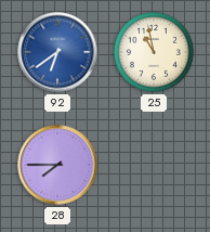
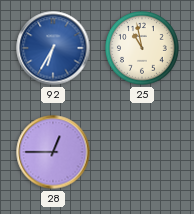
92: 6:39 -> 6:35
28: 7:45 -> 12:45
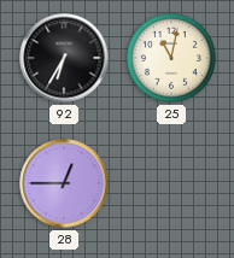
92 dial: blue -> black
25: 10:58 -> 11:02
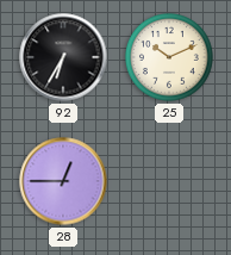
25: 11:02 -> 10:11
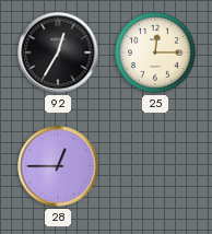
92: 6:35 -> 12:35
25: 10:11 -> 12:15
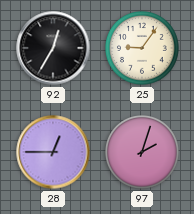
25: 12:15 -> 9:06
97: none -> 2:03
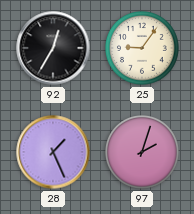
28: 12:45 -> 1:26
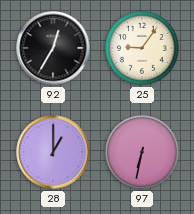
28: 1:26 -> 1:00
97: 2:03 -> 6:32
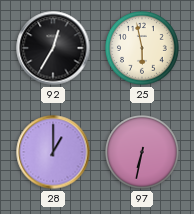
25: 9:06 -> 5:58
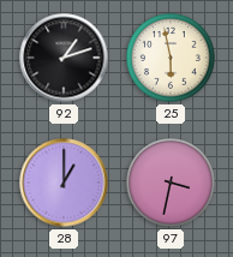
92: 12:35 -> 1:12
97: 6:32 -> 3:32
